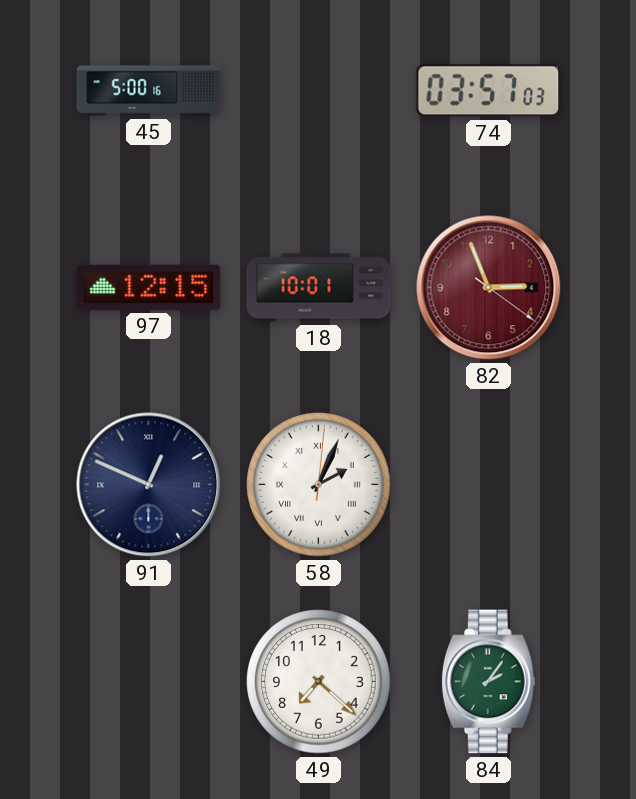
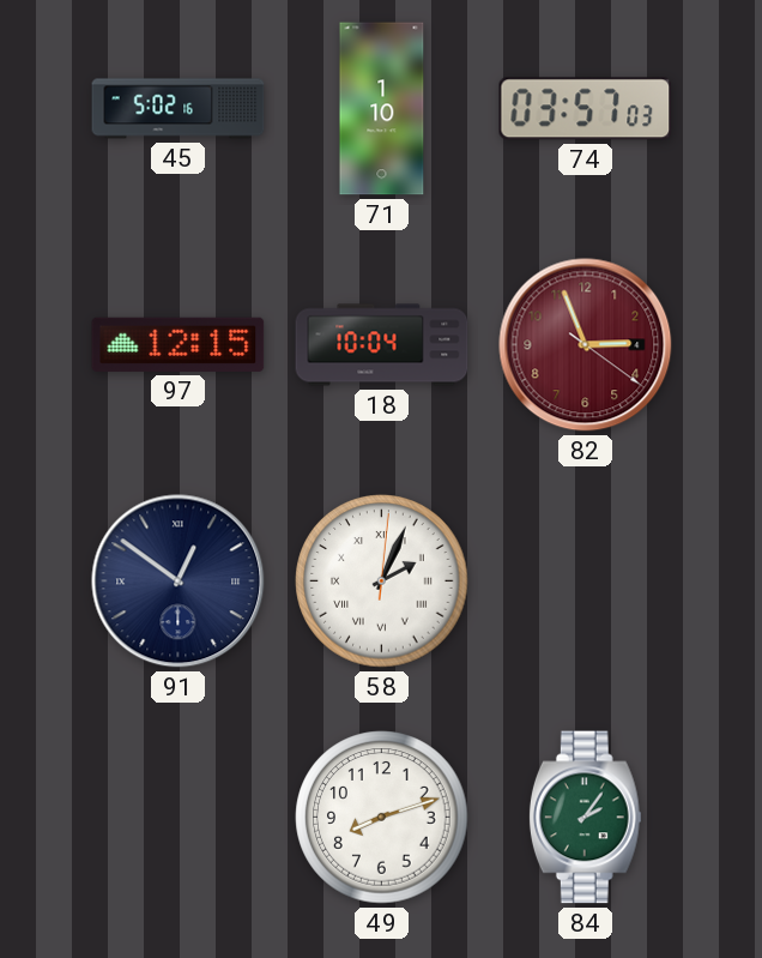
45: 5:00 -> 5:02
71: none -> 1:10
18: 10:01 -> 10:04
91: 12:49 -> 12:51
49: 7:22 -> 8:12
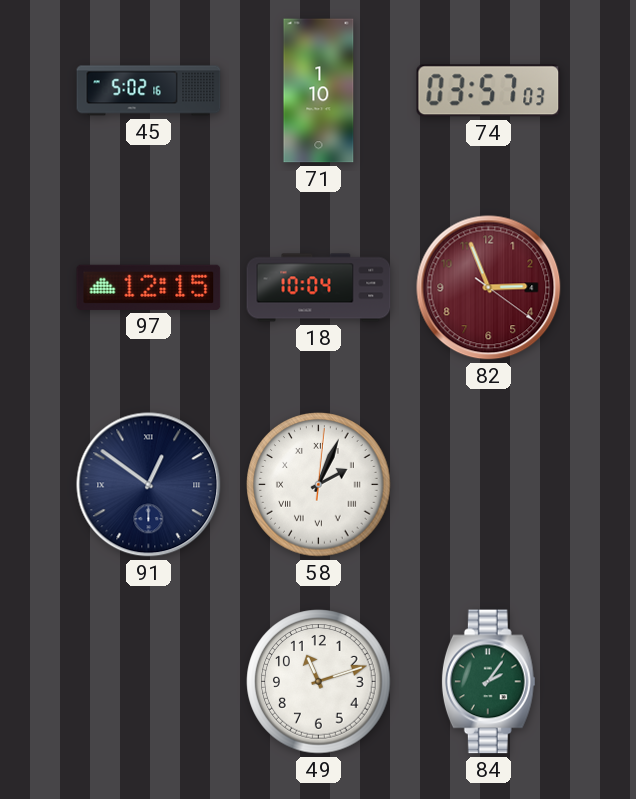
49: 8:12 -> 11:12
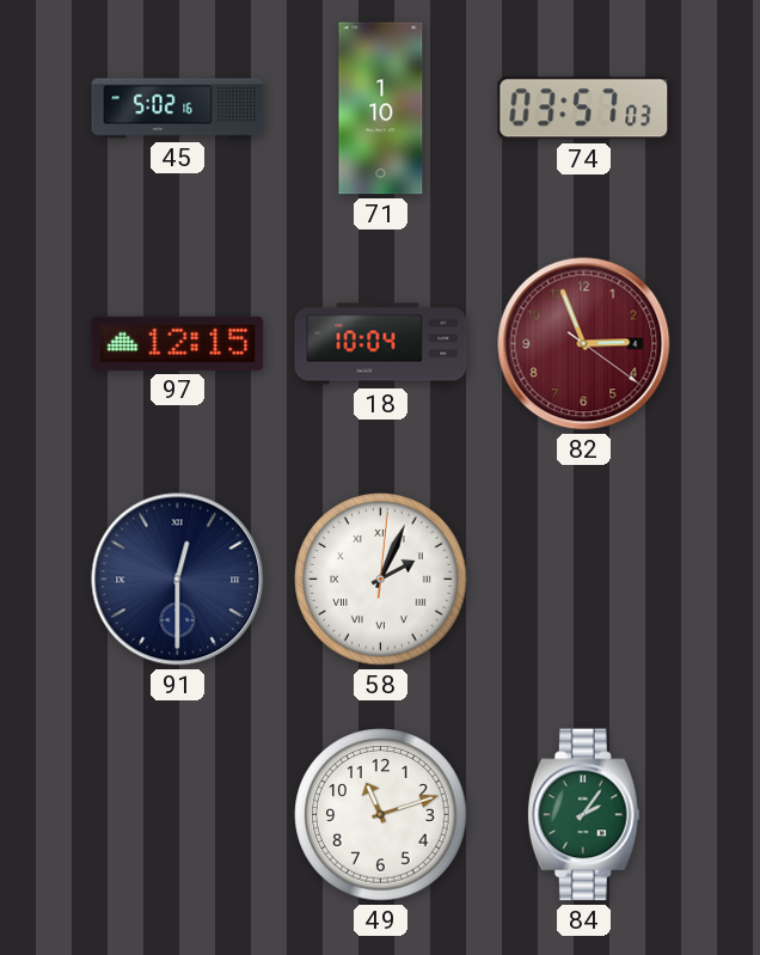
91: 12:51 -> 12:30
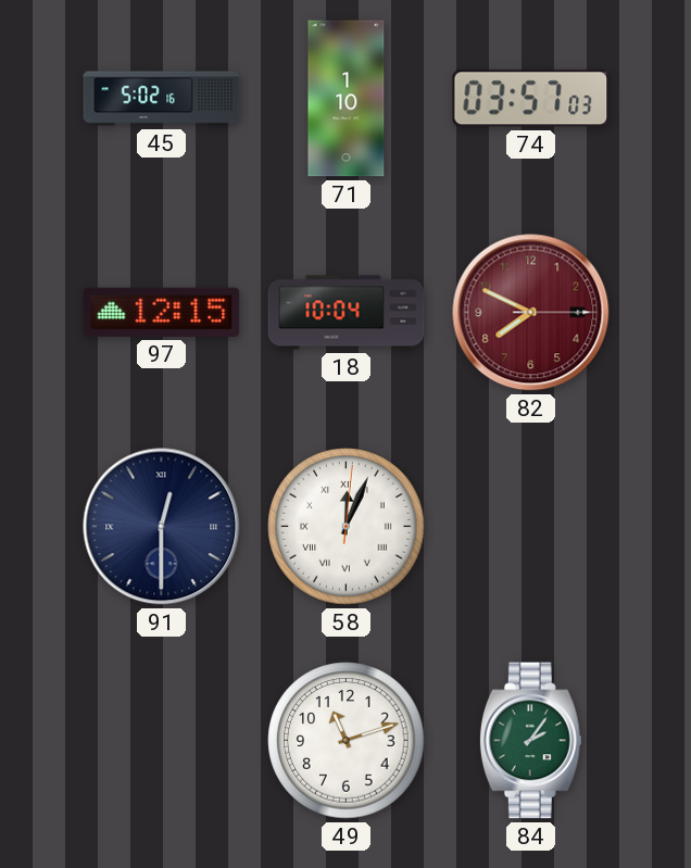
82: 2:56 -> 7:49
58: 2:04 -> 12:04
